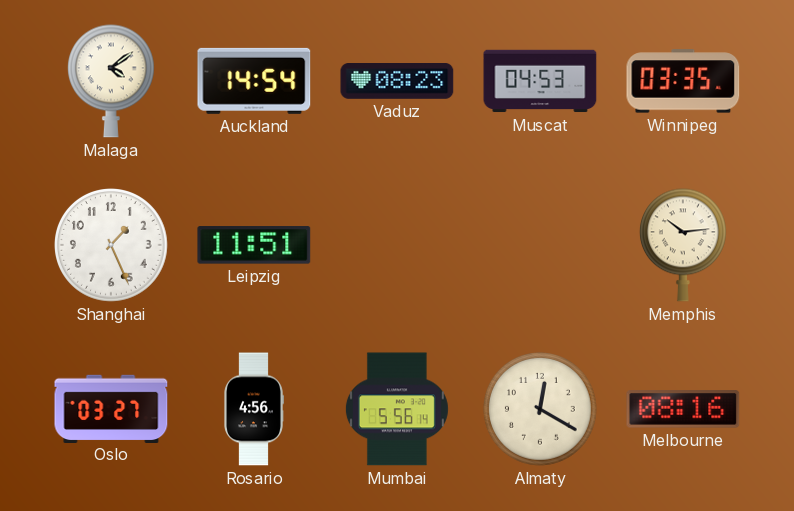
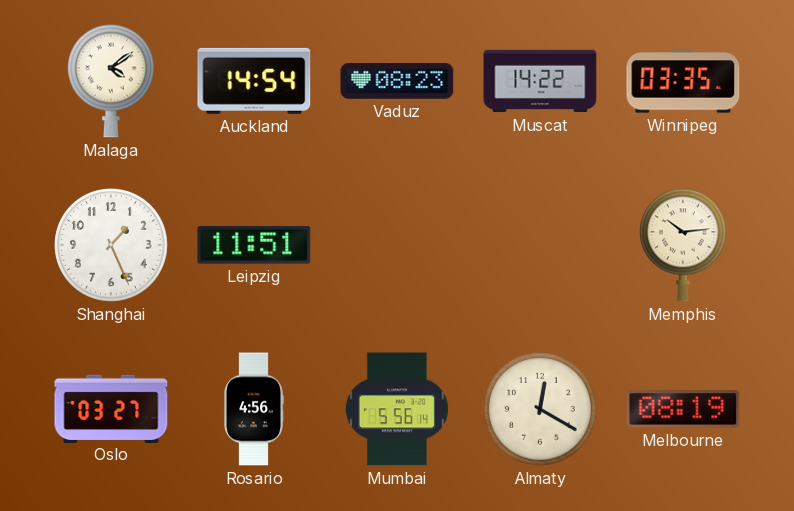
Muscat: 04:53 -> 14:22
Melbourne: 08:16 -> 08:19
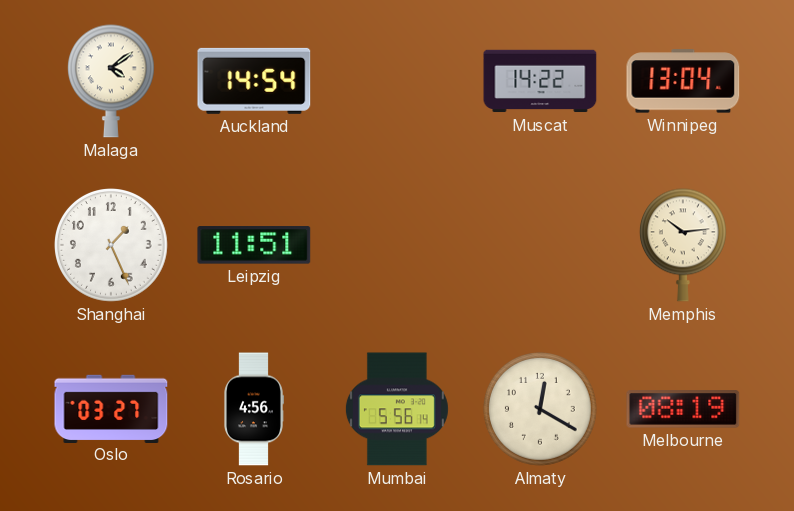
Vaduz: 08:23 -> none
Winnipeg: 03:35 -> 13:04
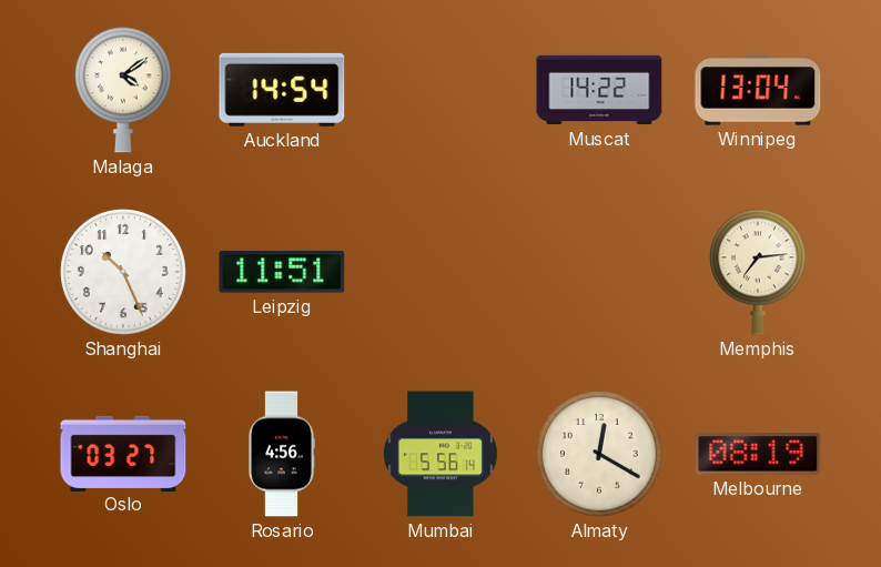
Shanghai: 1:26 -> 10:26
Memphis: 10:14 -> 7:14
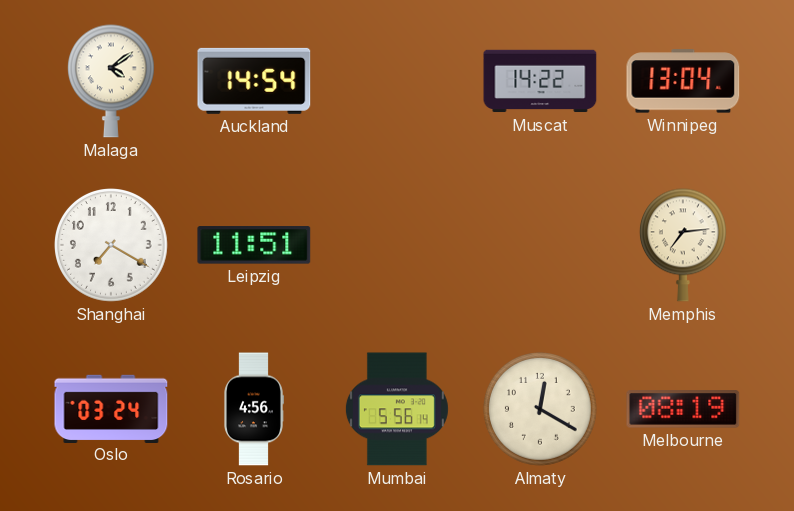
Shanghai: 10:26 -> 7:20
Oslo: 03:27 -> 03:24
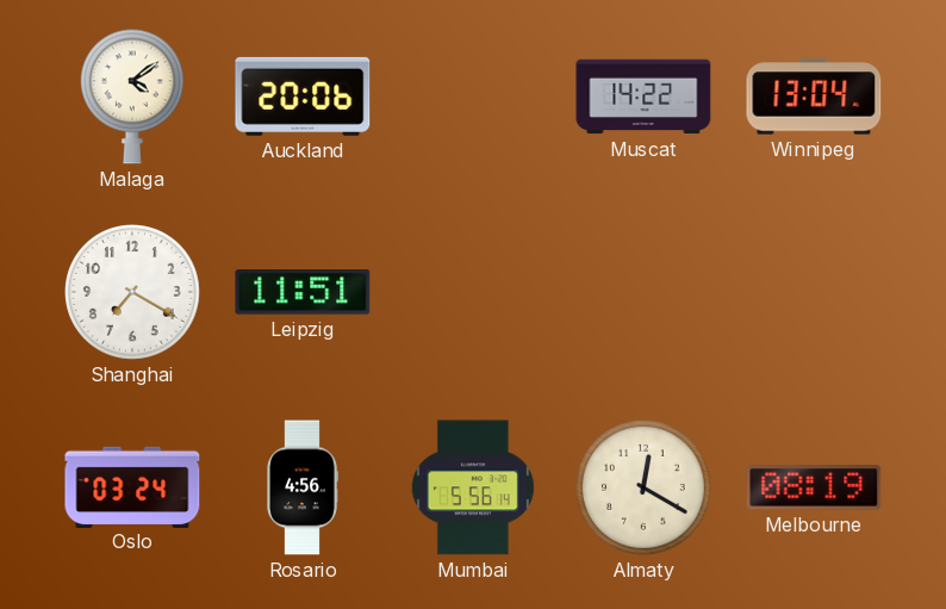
Auckland: 14:54 -> 20:06
Memphis: 7:14 -> none
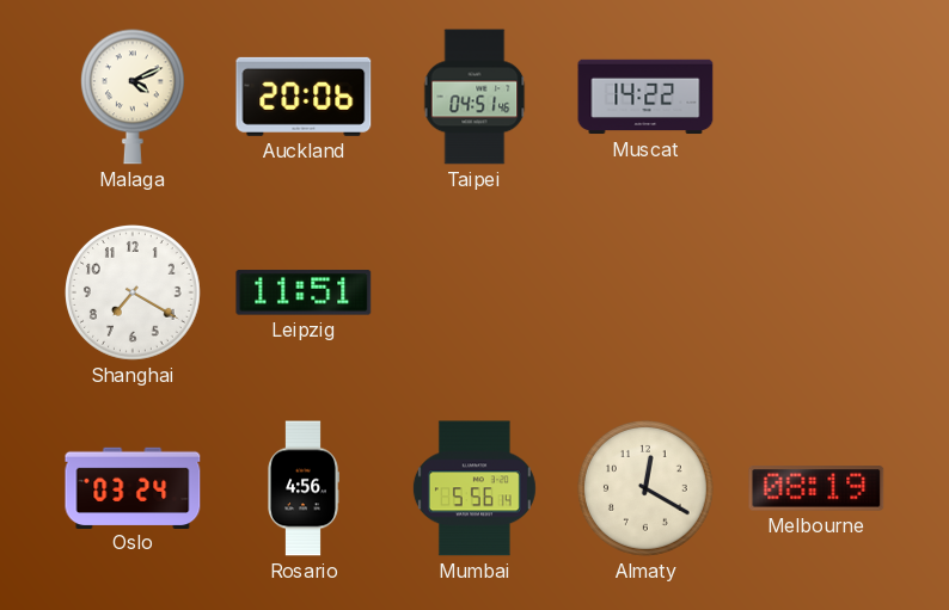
Malaga: 4:09 -> 4:11
Taipei: none -> 04:51
Winnipeg: 13:04 -> none
